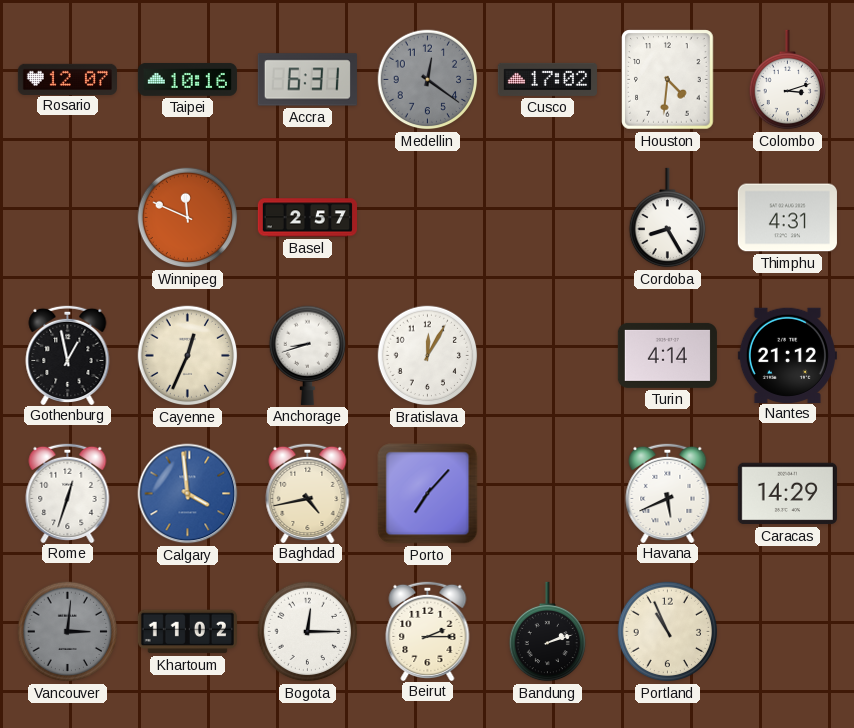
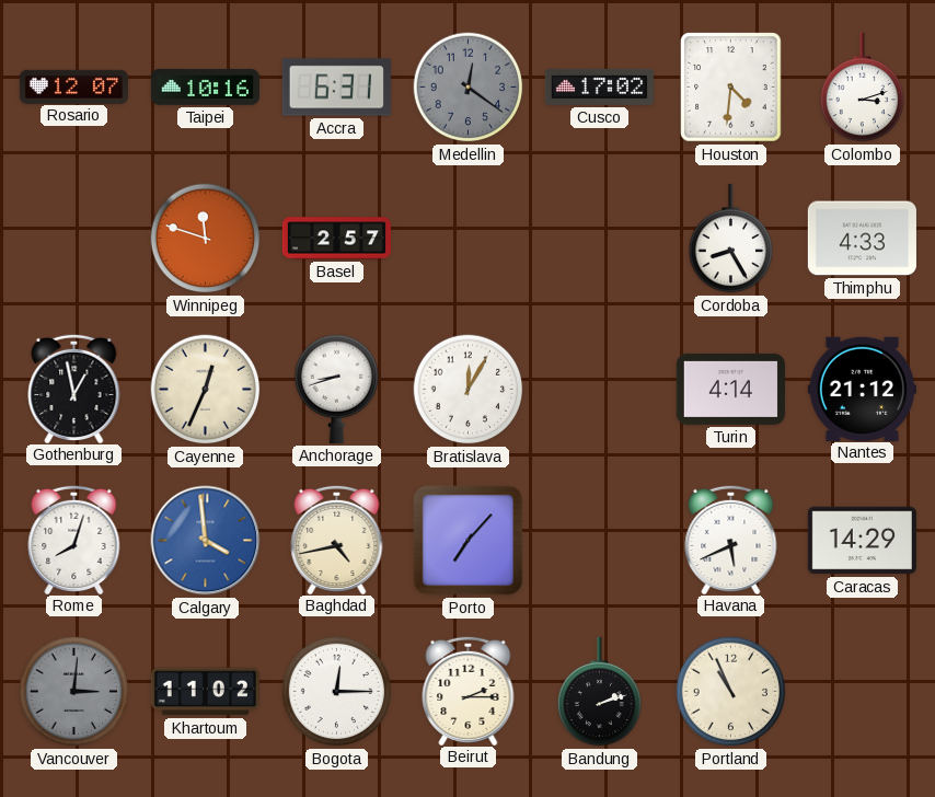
Winnipeg: 11:49 -> 11:48
Thimphu: 4:31 -> 4:33
Rome: 12:33 -> 8:03
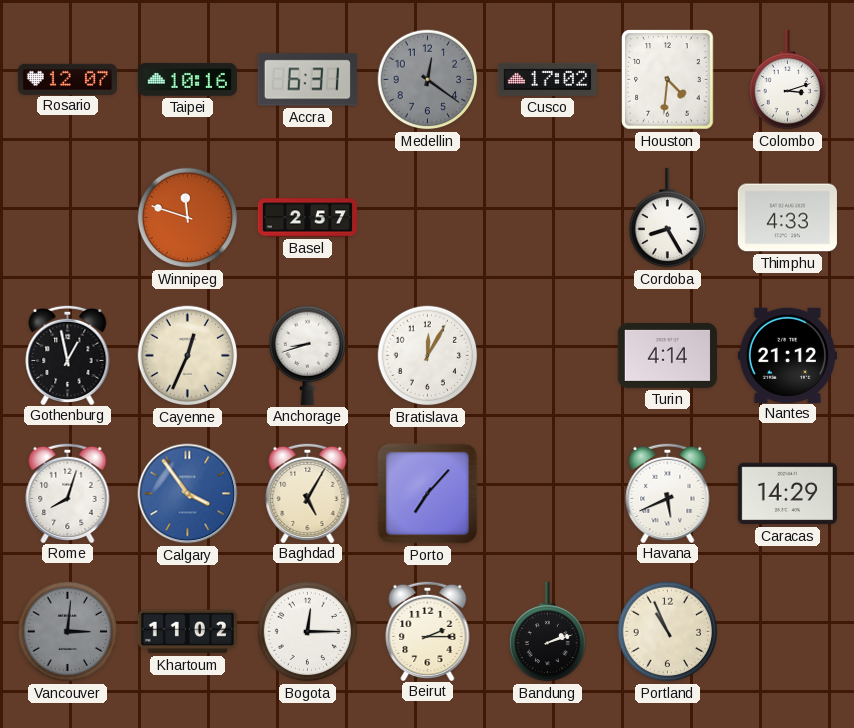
Calgary: 3:59 -> 3:54
Baghdad: 4:43 -> 5:05
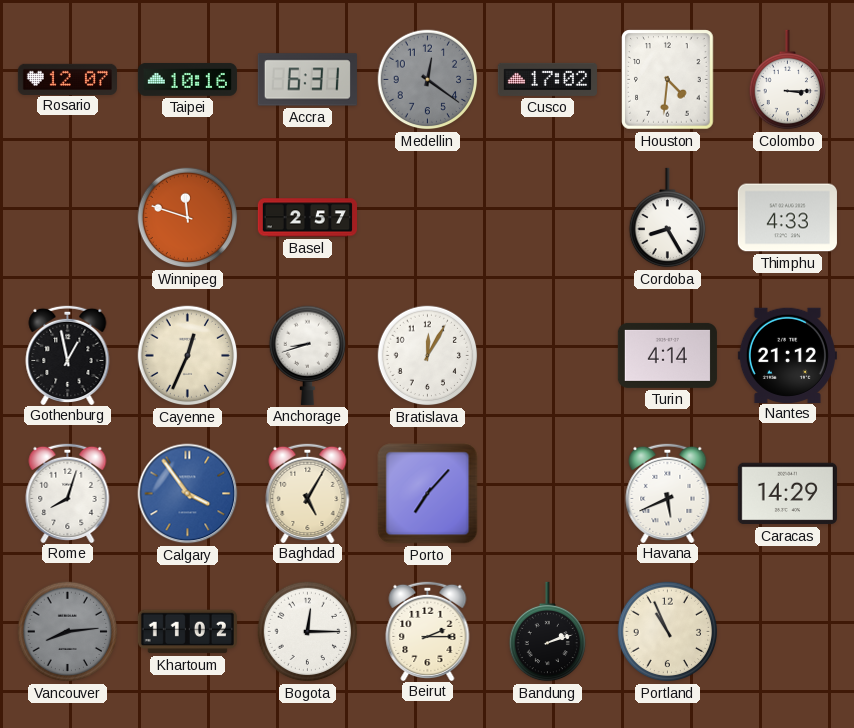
Colombo: 3:12 -> 3:15
Vancouver: 3:01 -> 8:14
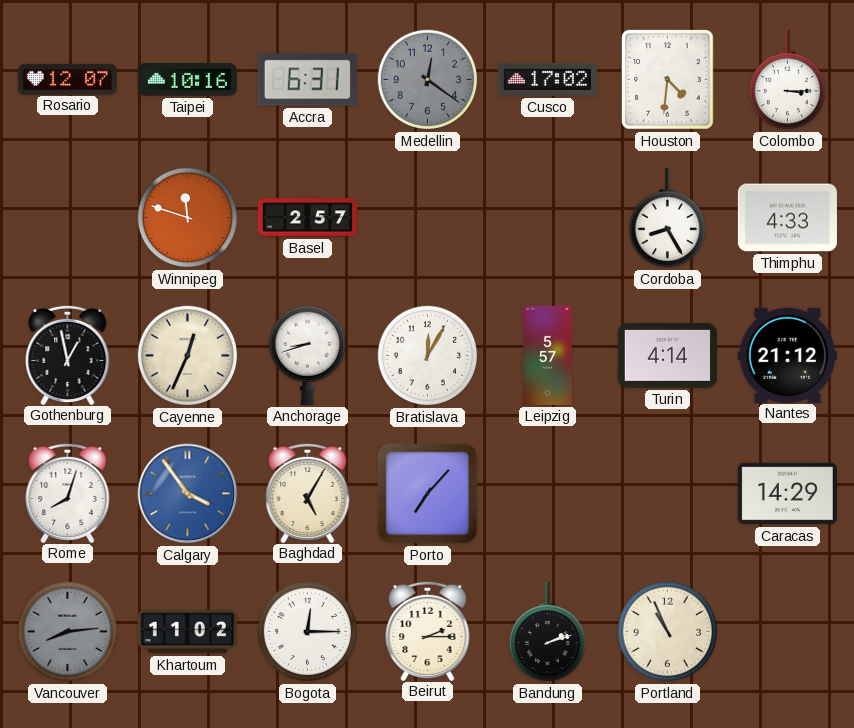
Leipzig: none -> 5:57
Havana: 5:41 -> none
